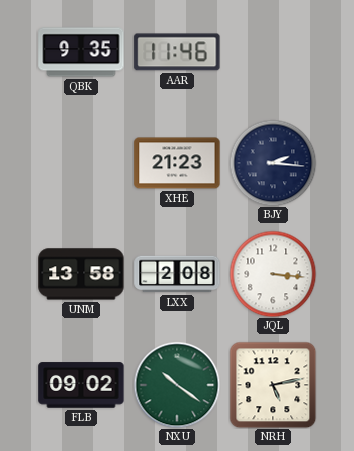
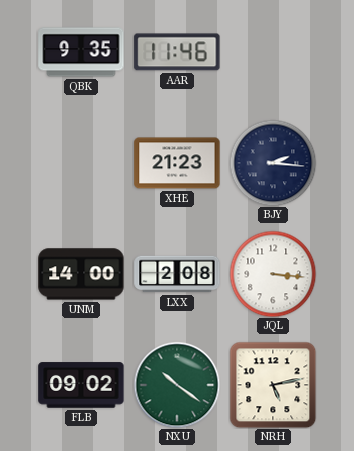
UNM: 13:58 -> 14:00
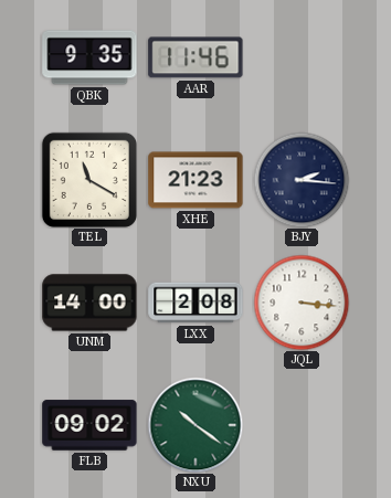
TEL: none -> 11:20
NRH: 5:13 -> none
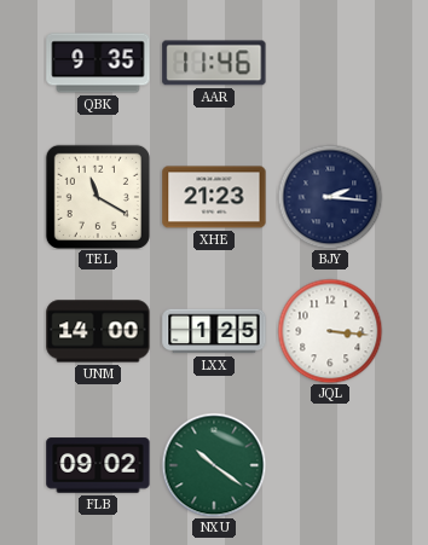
LXX: 2:08 -> 1:25
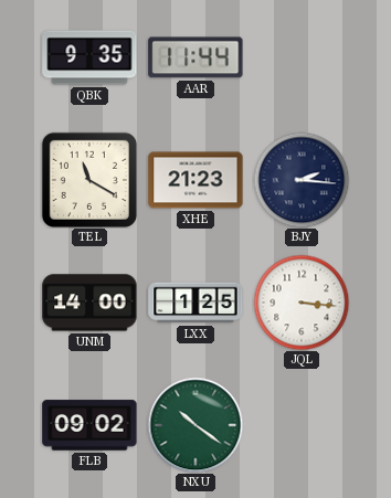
AAR: 11:46 -> 11:44
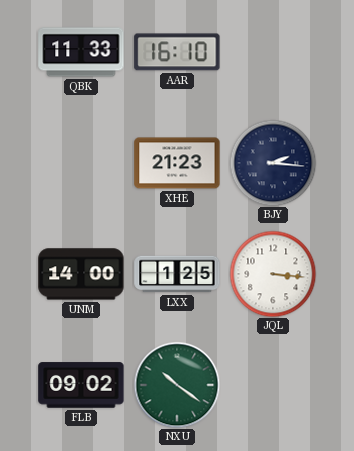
QBK: 9:35 -> 11:33
AAR: 11:44 -> 16:10
TEL: 11:20 -> none
